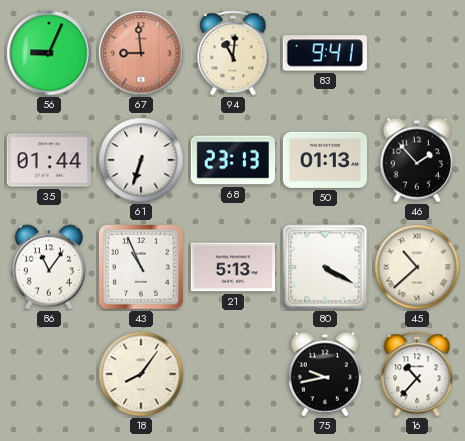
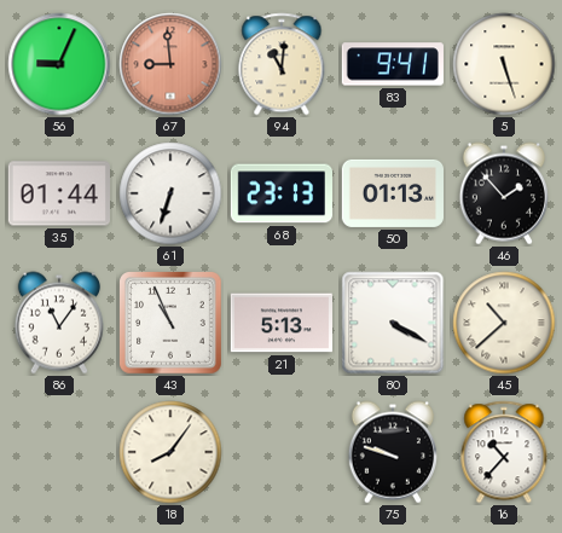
5: none -> 5:27
75: 9:43 -> 9:48
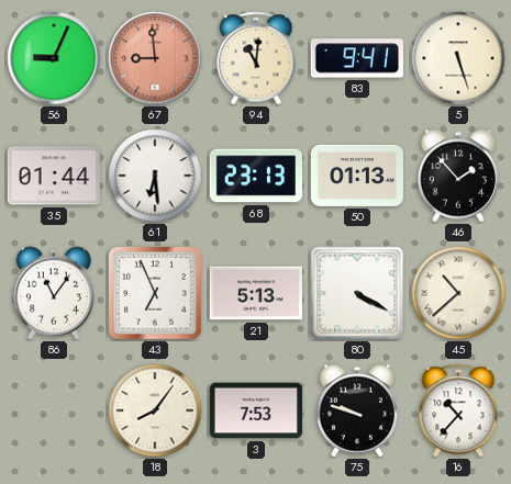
61: 6:33 -> 6:29
43: 10:56 -> 6:56
3: none -> 7:53
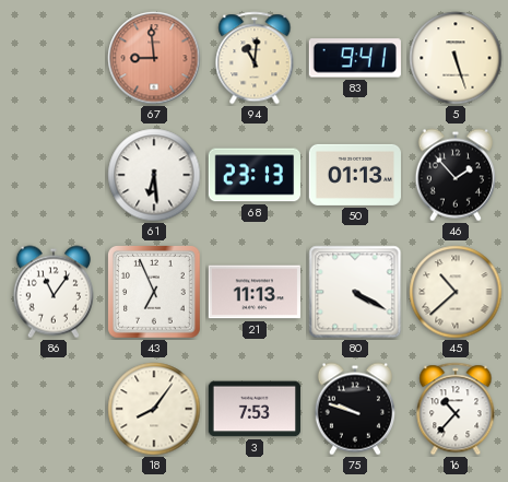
56: 9:04 -> none
35: 01:44 -> none
21: 5:13 -> 11:13
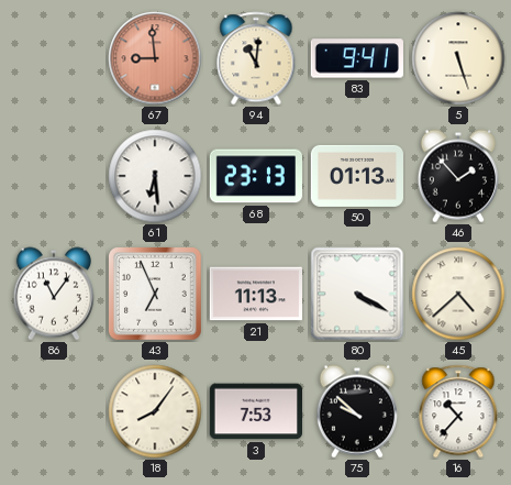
45: 10:38 -> 4:38
75: 9:48 -> 9:52
